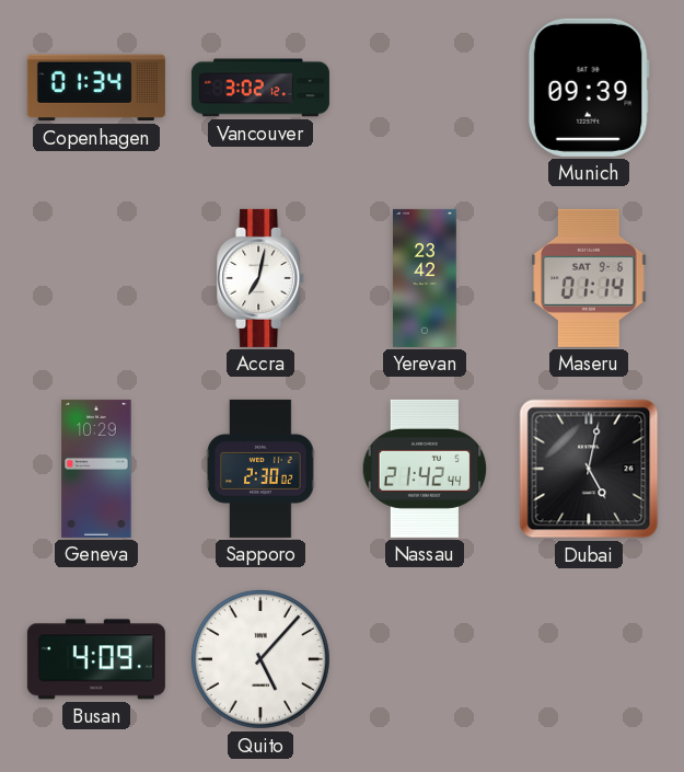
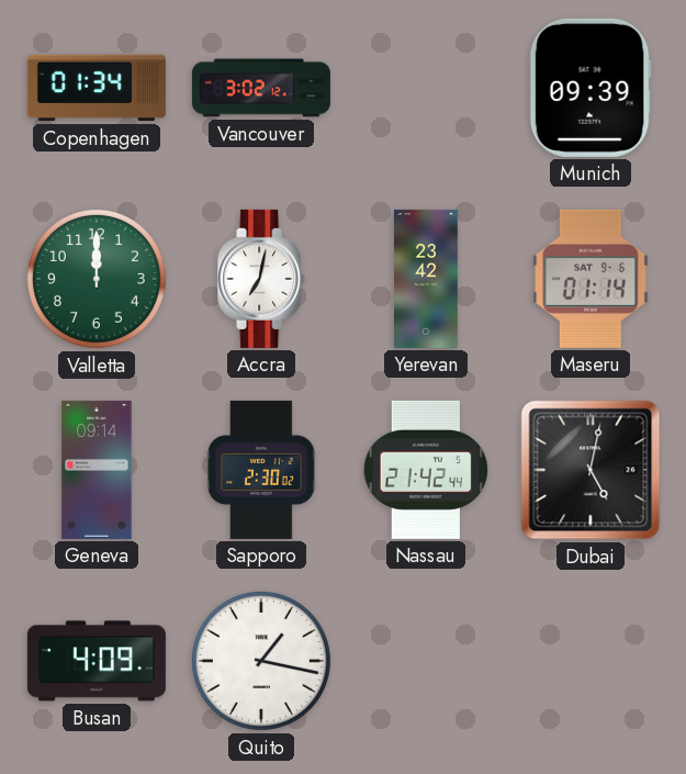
Valletta: none -> 12:00
Geneva: 10:29 -> 09:14
Quito: 5:07 -> 1:17
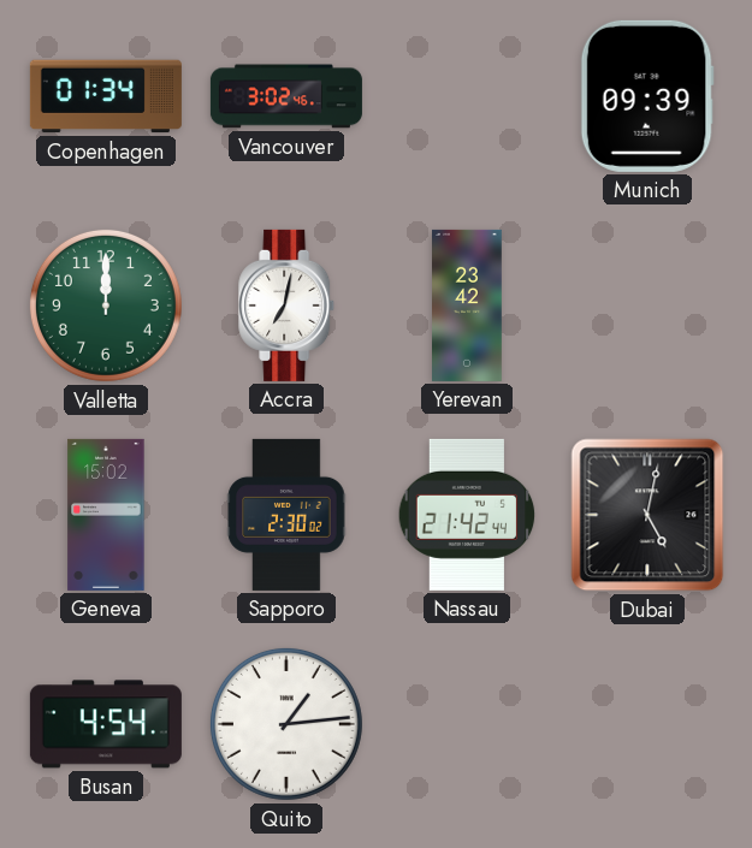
Vancouver: 3:02:12 -> 3:02:46
Maseru: 01:14 -> none
Geneva: 09:14 -> 15:02
Busan: 4:09 -> 4:54
Quito: 1:17 -> 1:14
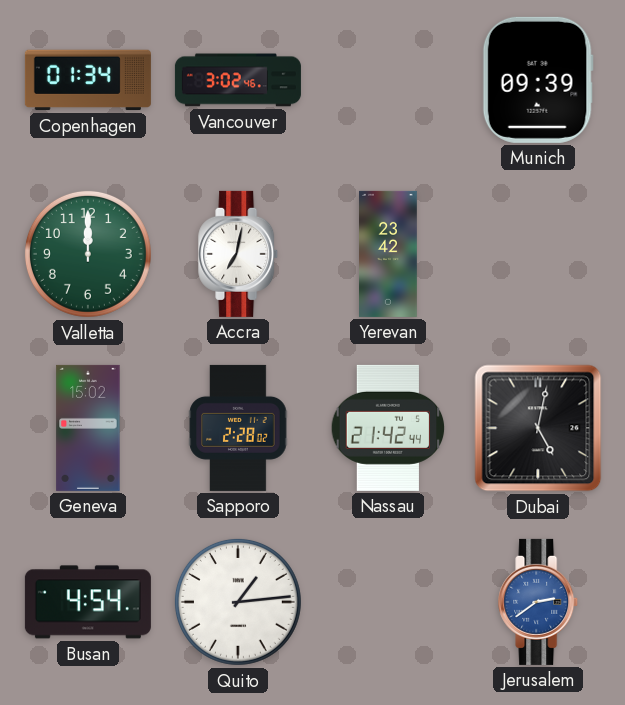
Sapporo: 2:30 -> 2:28
Jerusalem: none -> 2:39
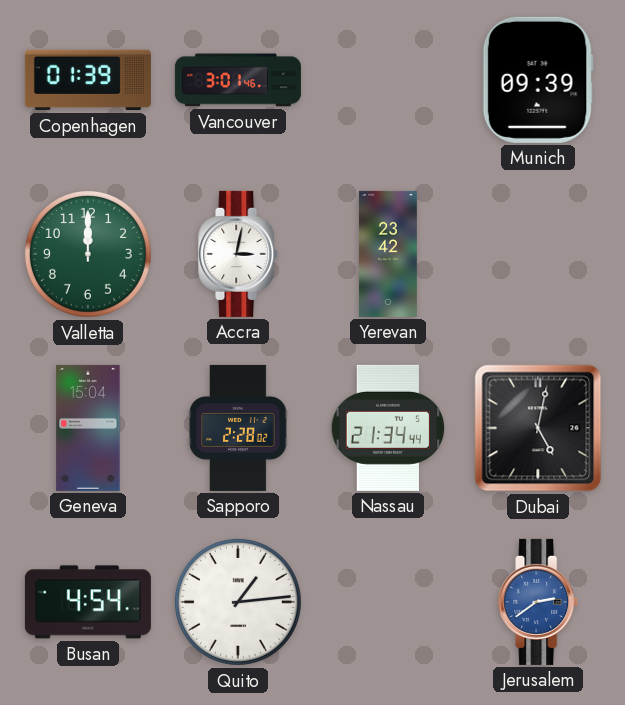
Copenhagen: 01:34 -> 01:39
Vancouver: 3:02 -> 3:01
Accra: 7:02 -> 3:02
Geneva: 15:02 -> 15:04
Nassau: 21:42 -> 21:34
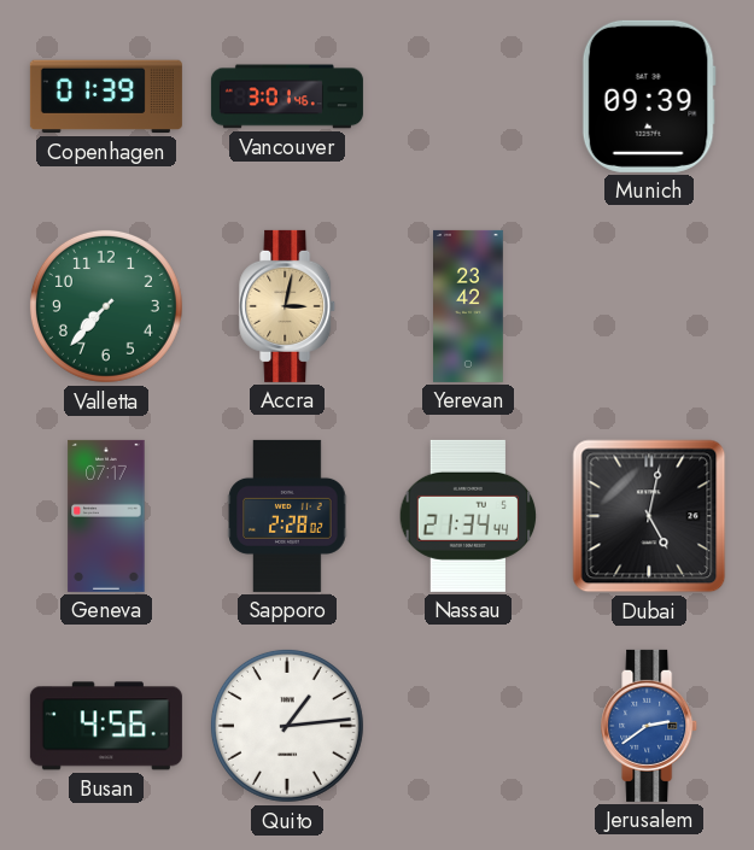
Valletta: 12:00 -> 7:37
Accra dial: white -> champagne
Geneva: 15:04 -> 07:17
Busan: 4:54 -> 4:56
